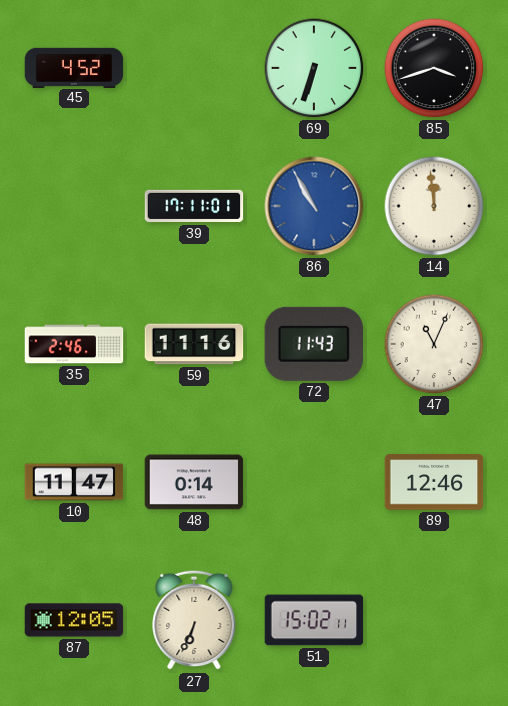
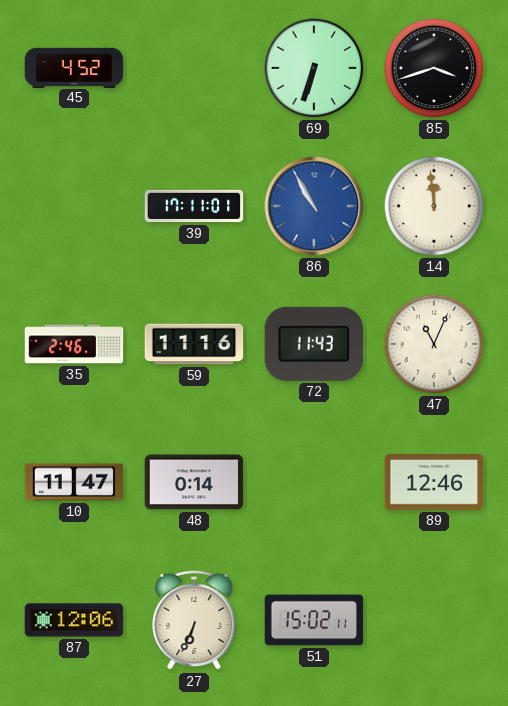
87: 12:05 -> 12:06
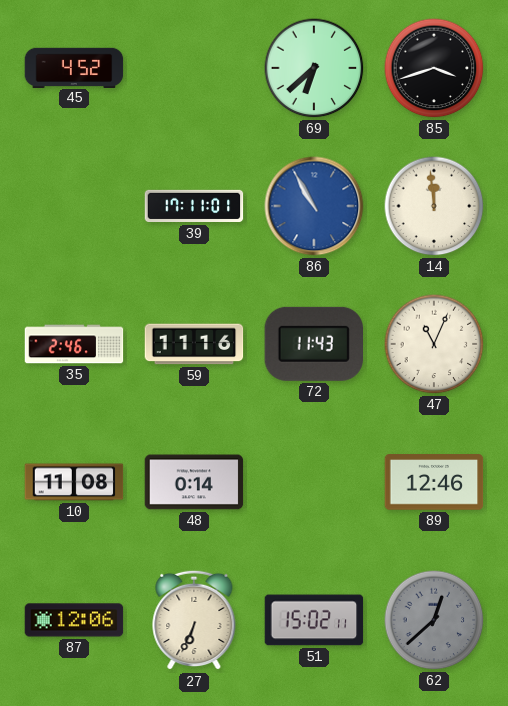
69: 6:33 -> 6:38
10: 11:47 -> 11:08
62: none -> 12:38
